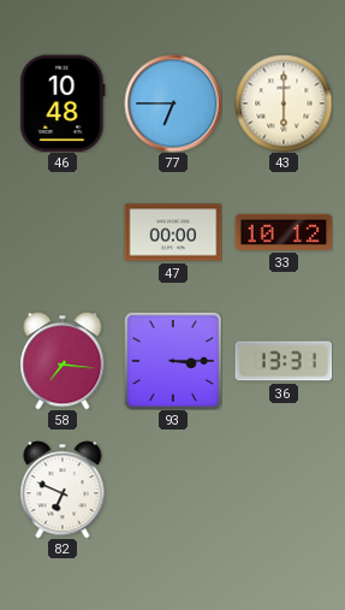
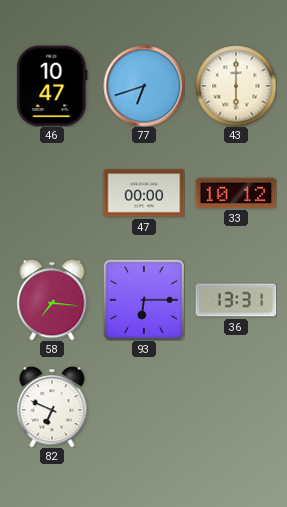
46: 10:48 -> 10:47
77: 6:45 -> 6:42
93: 3:15 -> 6:15
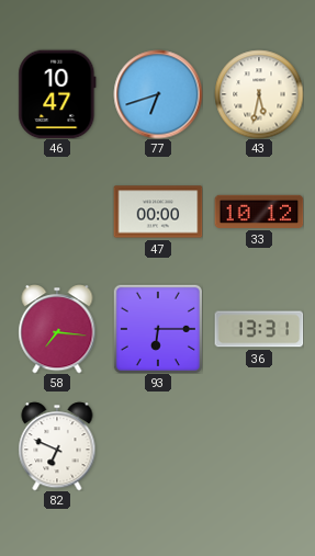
43: 6:00 -> 5:32
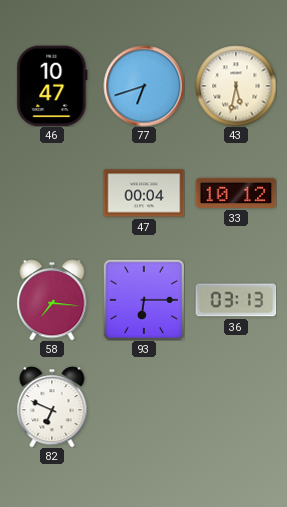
47: 00:00 -> 00:04
36: 13:31 -> 03:13
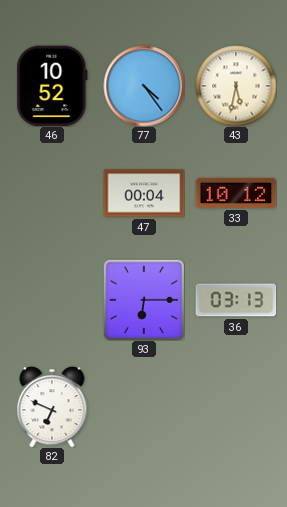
46: 10:47 -> 10:52
77: 6:42 -> 4:24
58: 7:16 -> none
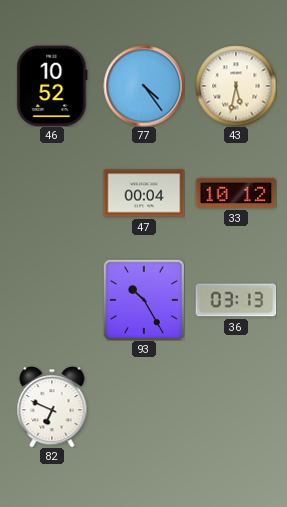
93: 6:15 -> 10:25
